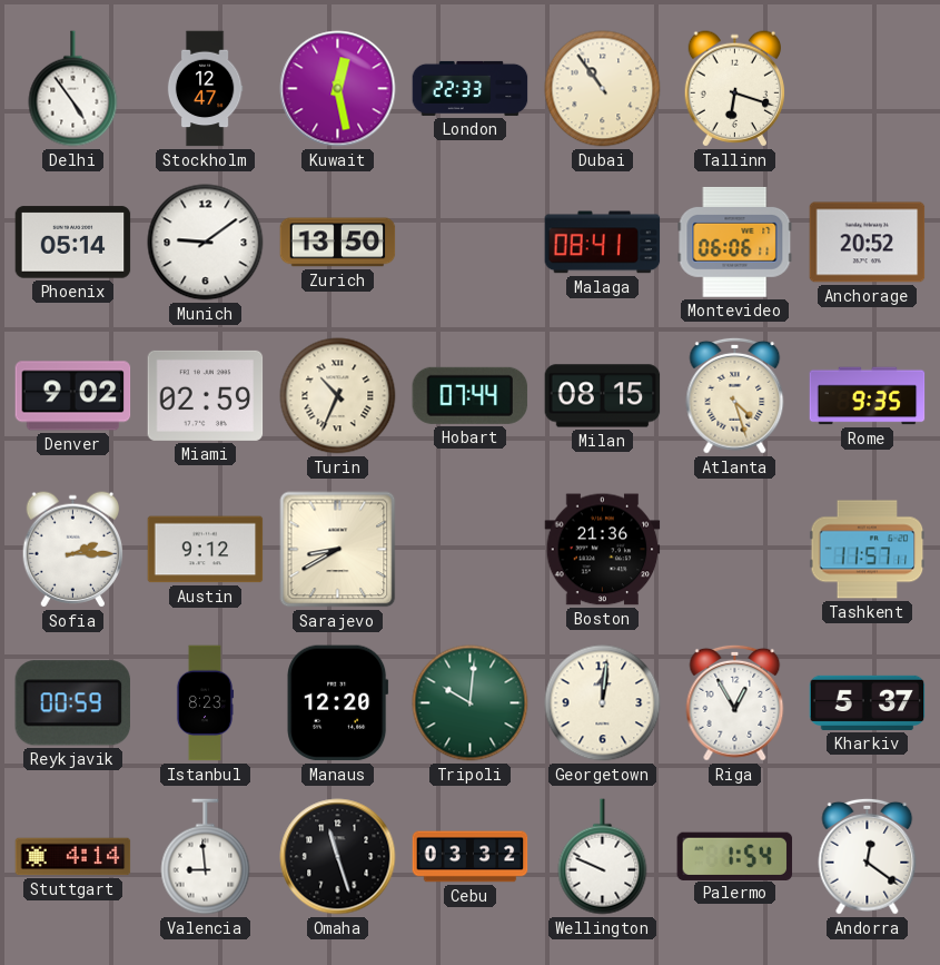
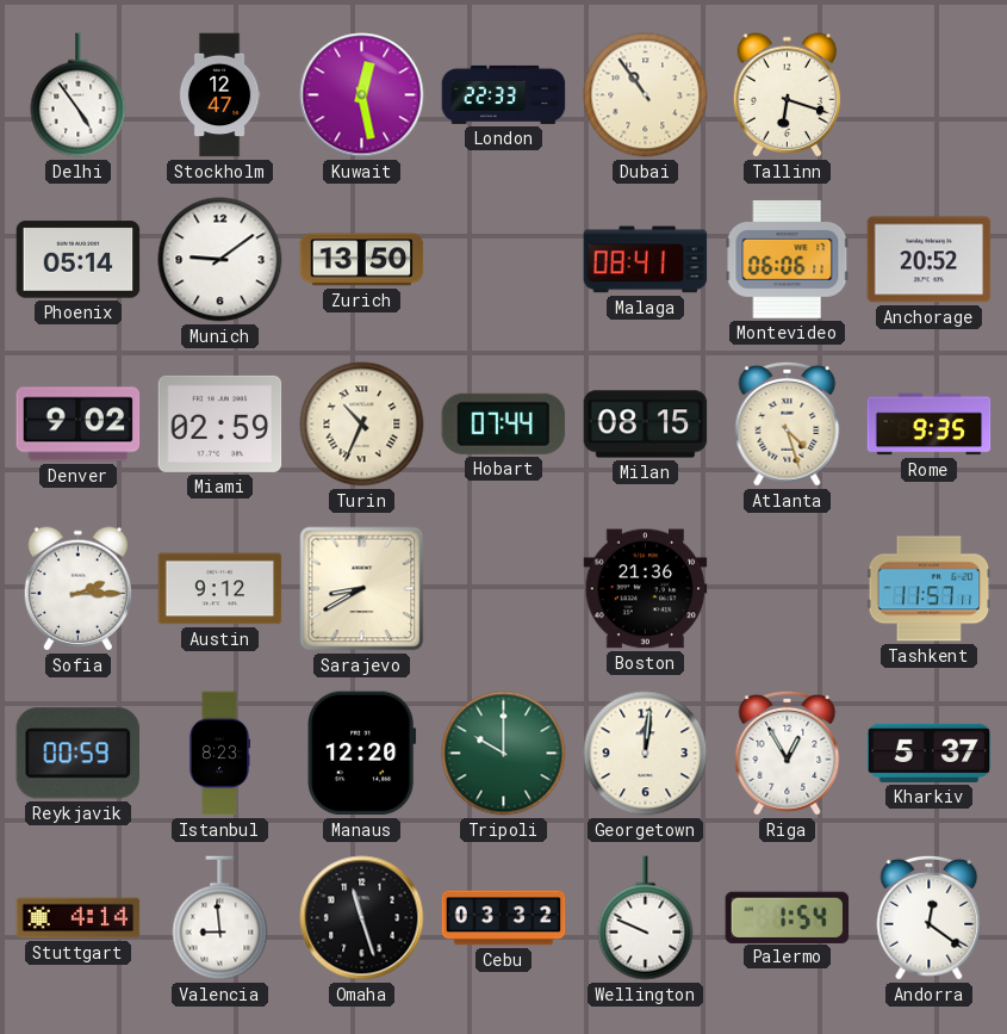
Tripoli: 10:01 -> 10:00
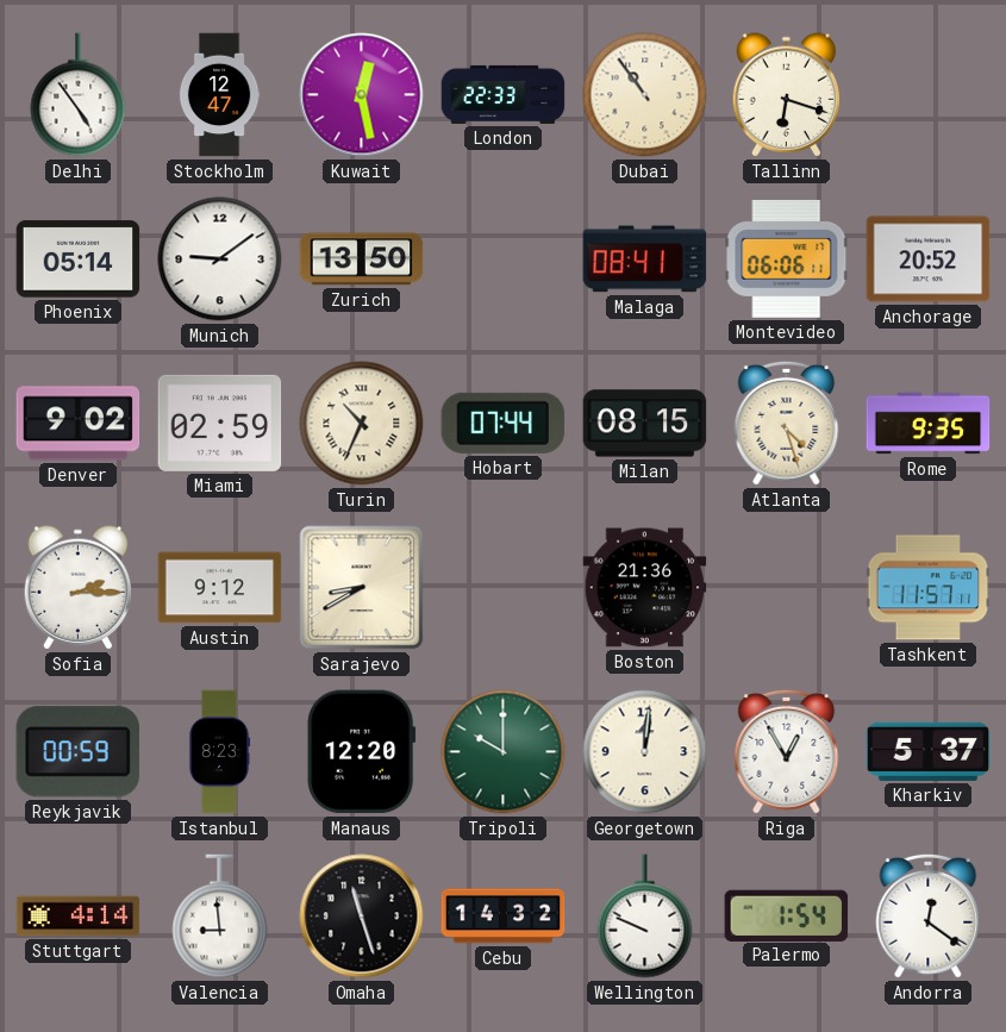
Cebu: 03:32 -> 14:32
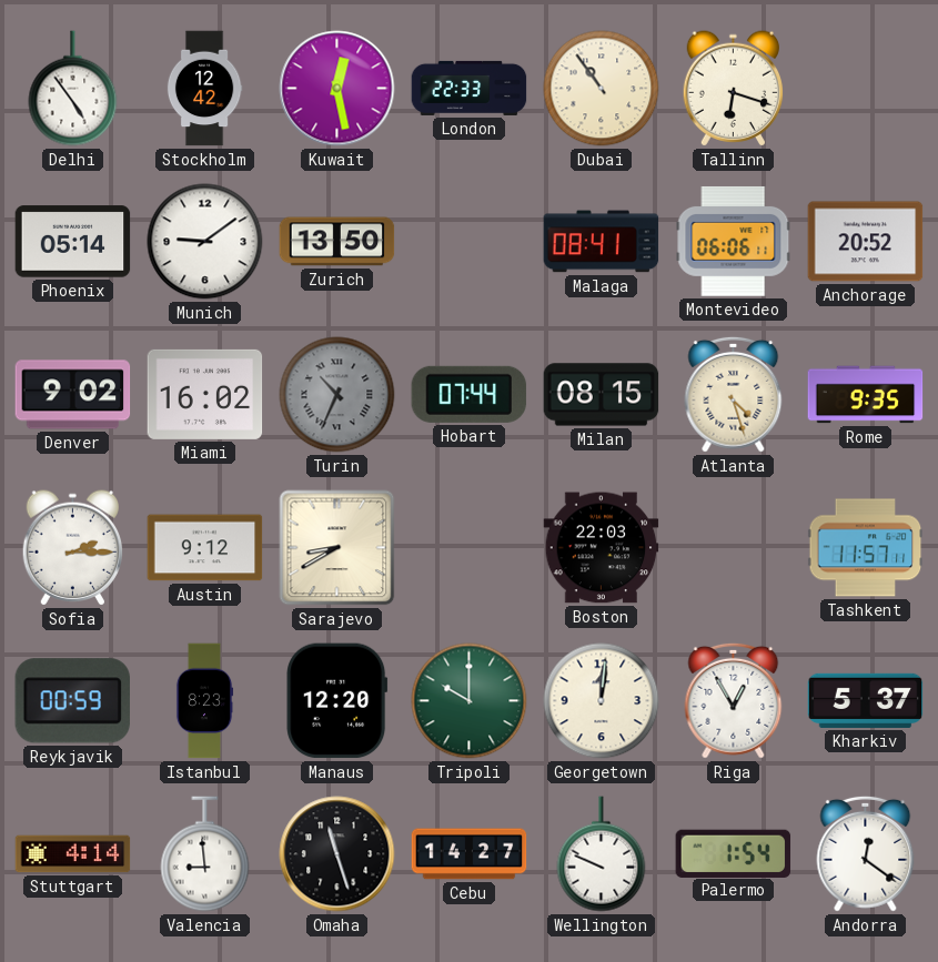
Stockholm: 12:47 -> 12:42
Miami: 02:59 -> 16:02
Turin dial: cream -> grey
Boston: 21:36 -> 22:03
Cebu: 14:32 -> 14:27
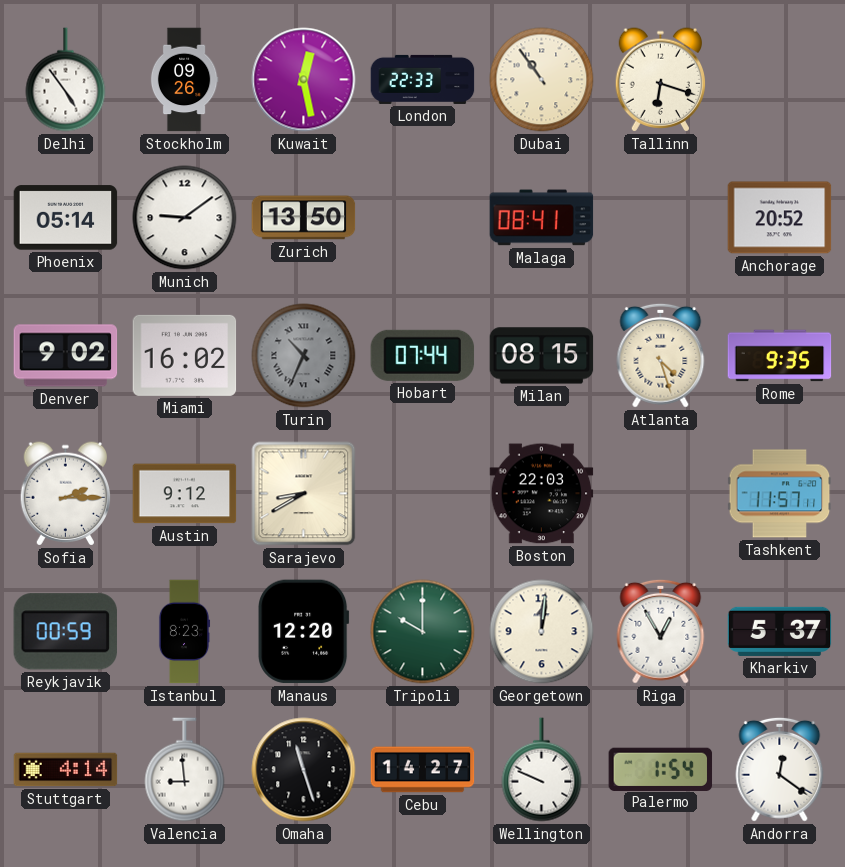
Stockholm: 12:42 -> 09:26
Montevideo: 06:06 -> none
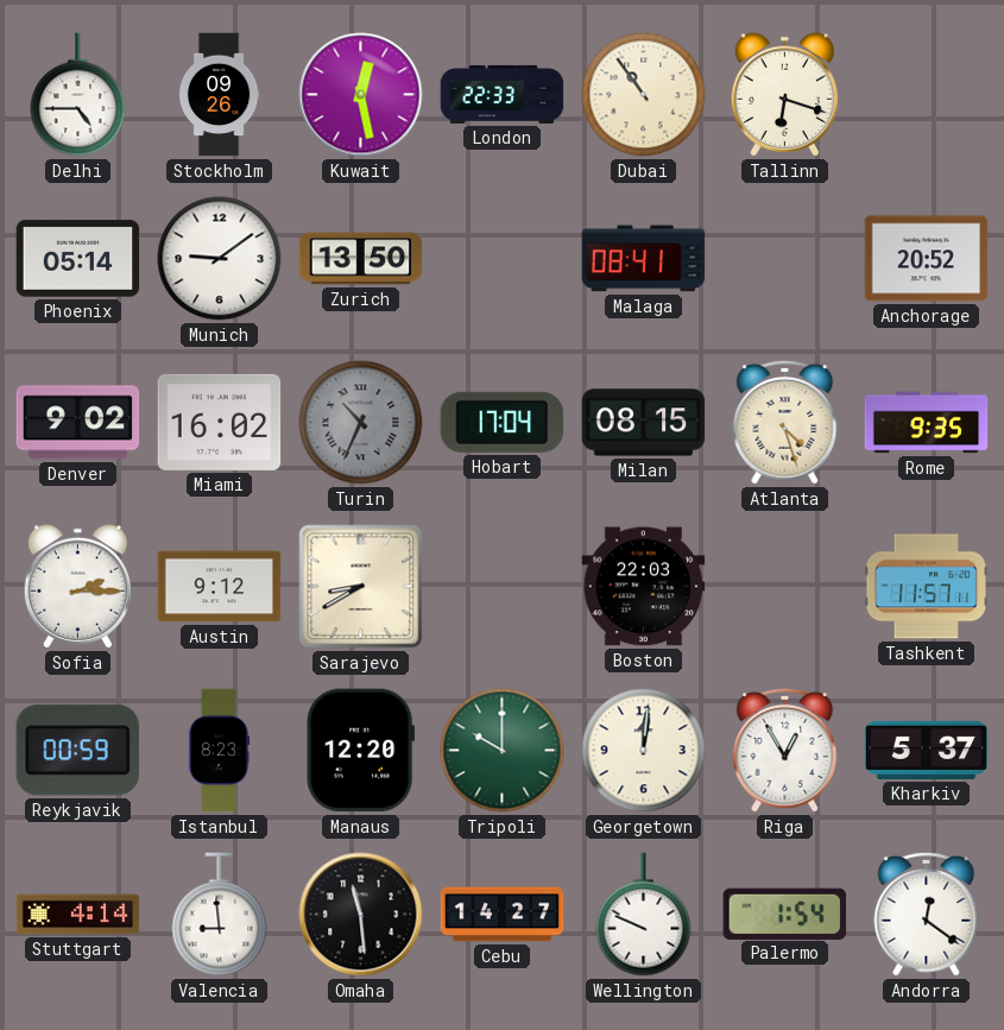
Delhi: 4:54 -> 4:45
Hobart: 07:44 -> 17:04
Omaha: 11:27 -> 11:29
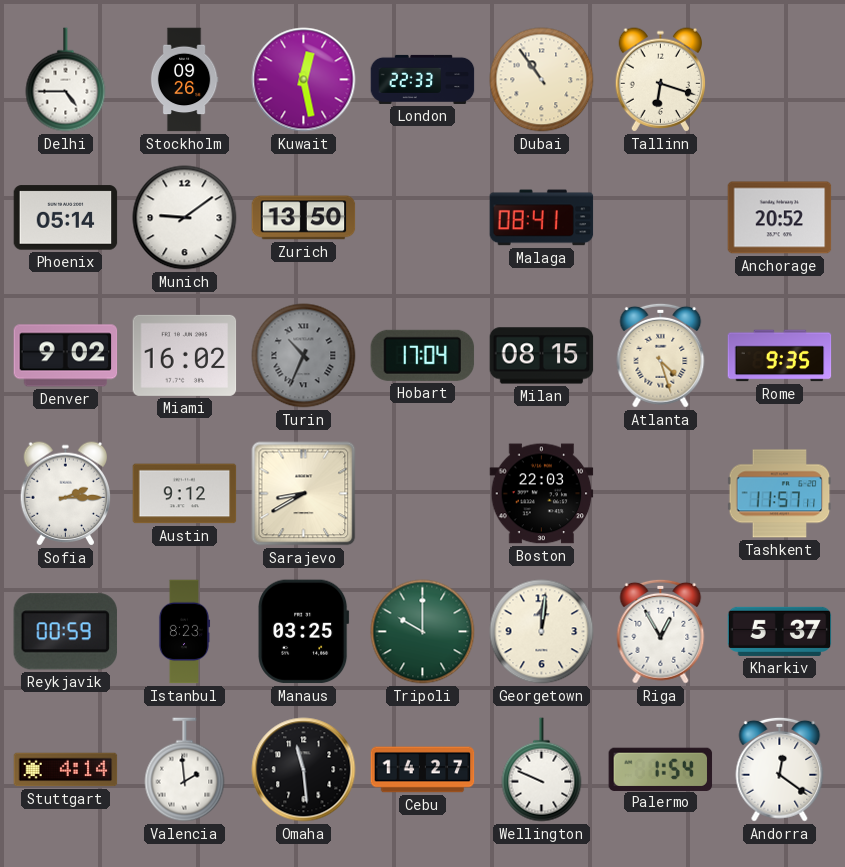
Manaus: 12:20 -> 03:25
Valencia: 8:59 -> 1:59
